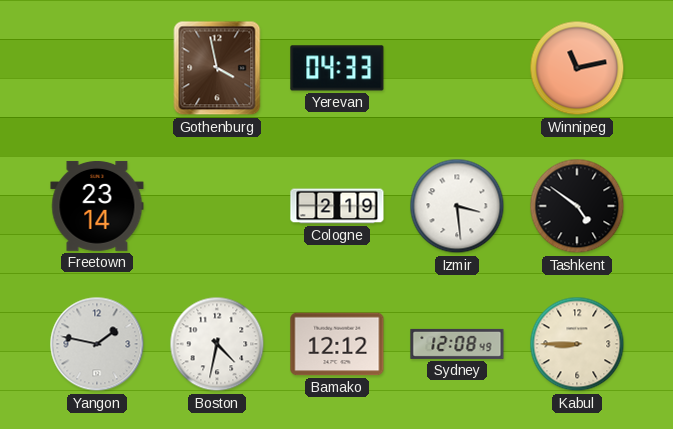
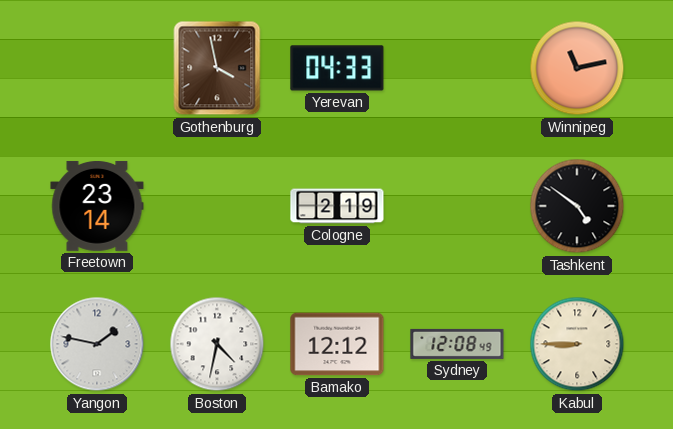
Izmir: 3:29 -> none
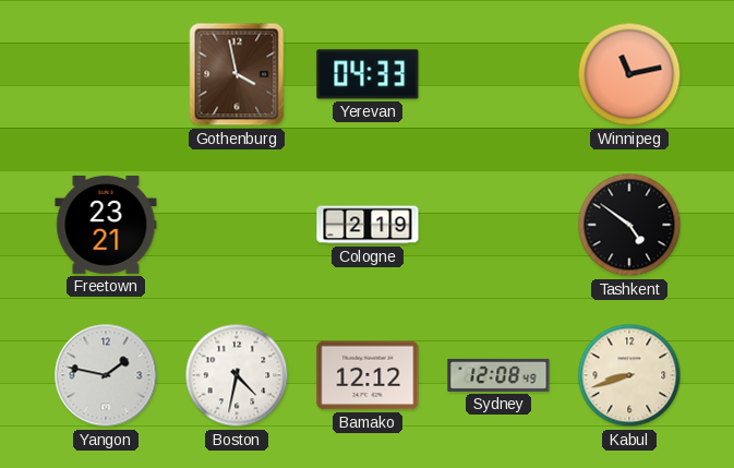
Freetown: 23:14 -> 23:21
Kabul: 8:45 -> 8:42
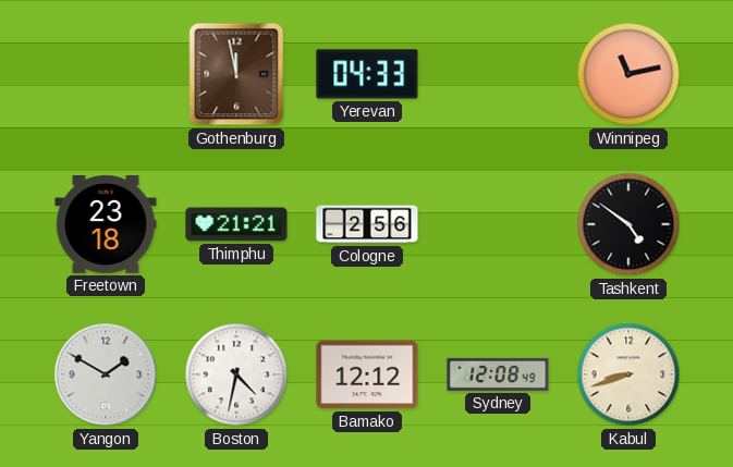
Gothenburg: 3:58 -> 11:58
Freetown: 23:21 -> 23:18
Thimphu: none -> 21:21
Cologne: 2:19 -> 2:56
Yangon: 1:47 -> 1:50
